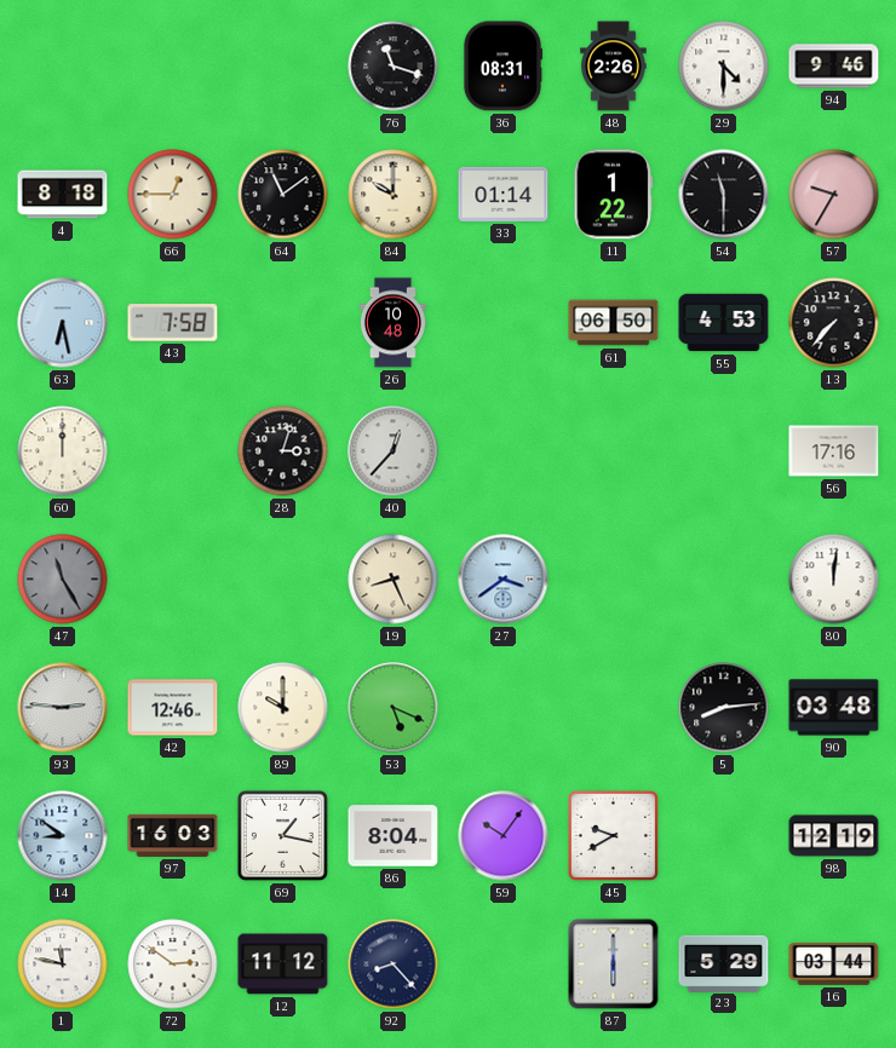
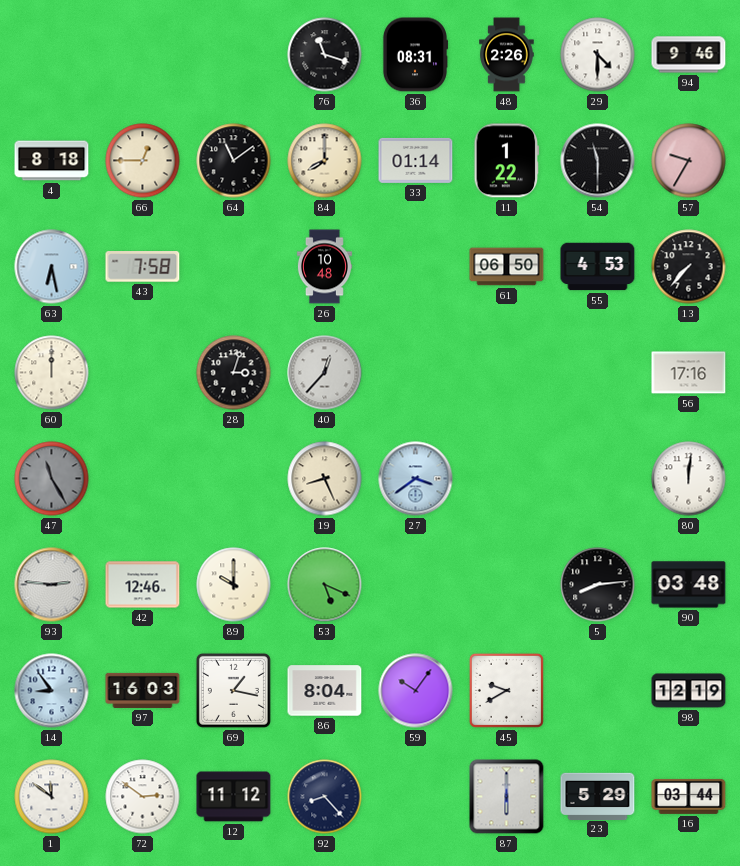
84: 10:00 -> 8:00
14: 8:51 -> 8:54
1: 11:47 -> 11:51
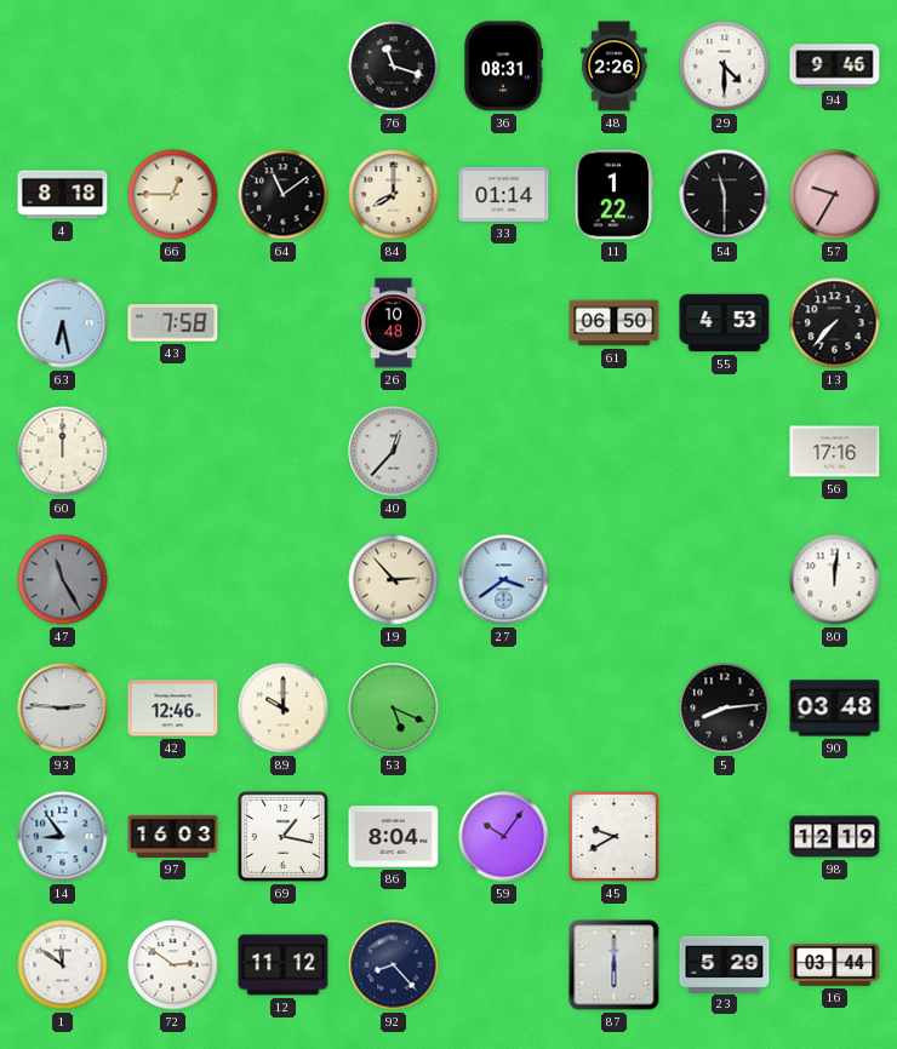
28: 3:03 -> none
19: 8:26 -> 2:53
